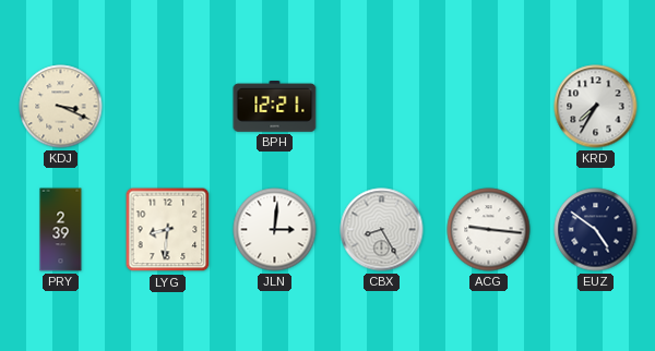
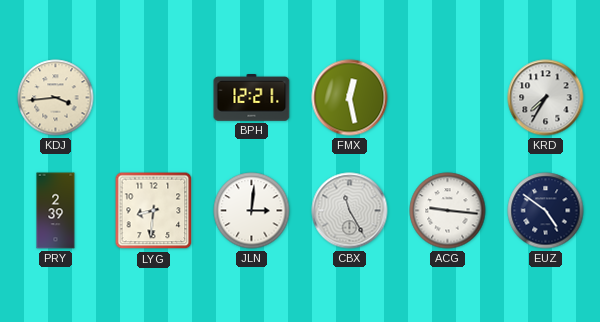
KDJ: 3:19 -> 3:44
FMX: none -> 12:28
CBX: 8:25 -> 11:25
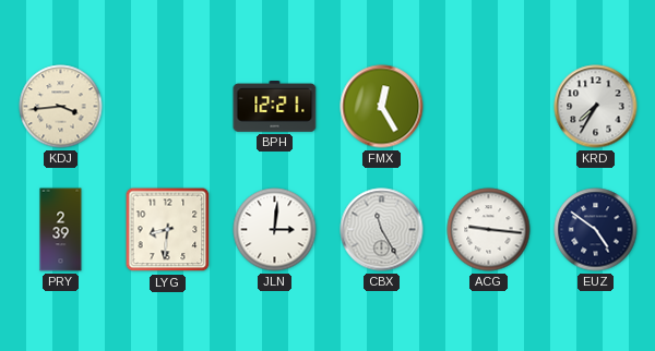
FMX: 12:28 -> 12:25
